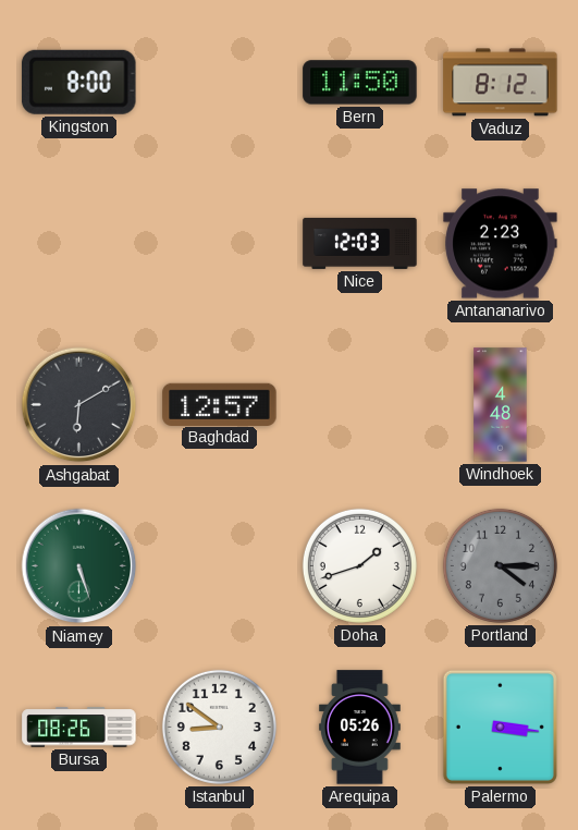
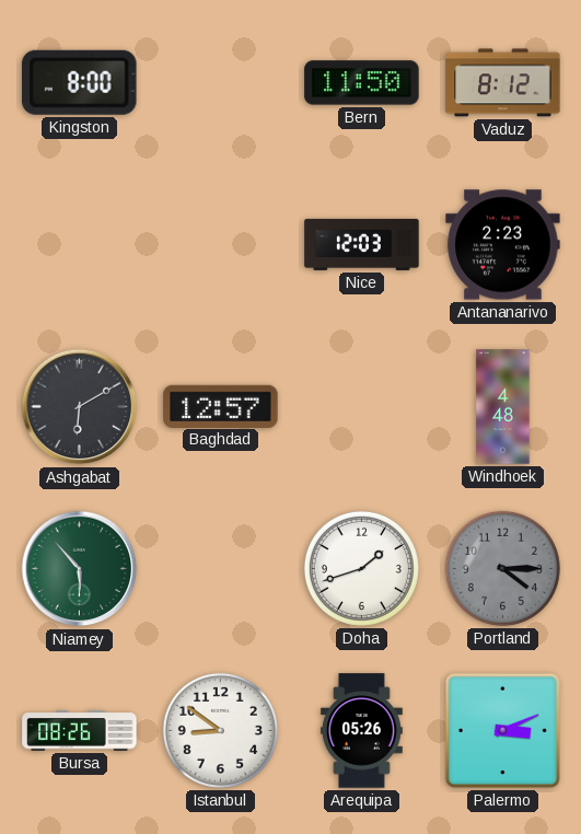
Niamey: 5:27 -> 5:53
Palermo: 3:16 -> 3:11
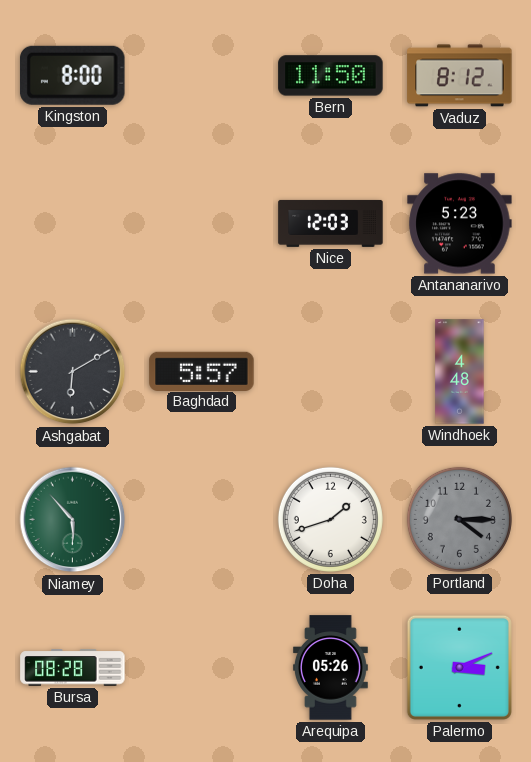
Antananarivo: 2:23 -> 5:23
Baghdad: 12:57 -> 5:57
Bursa: 08:26 -> 08:28
Istanbul: 8:51 -> none
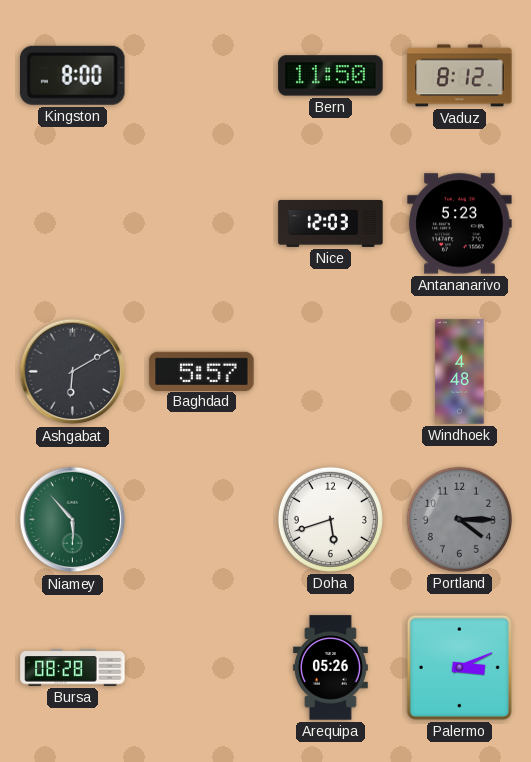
Doha: 1:42 -> 5:42
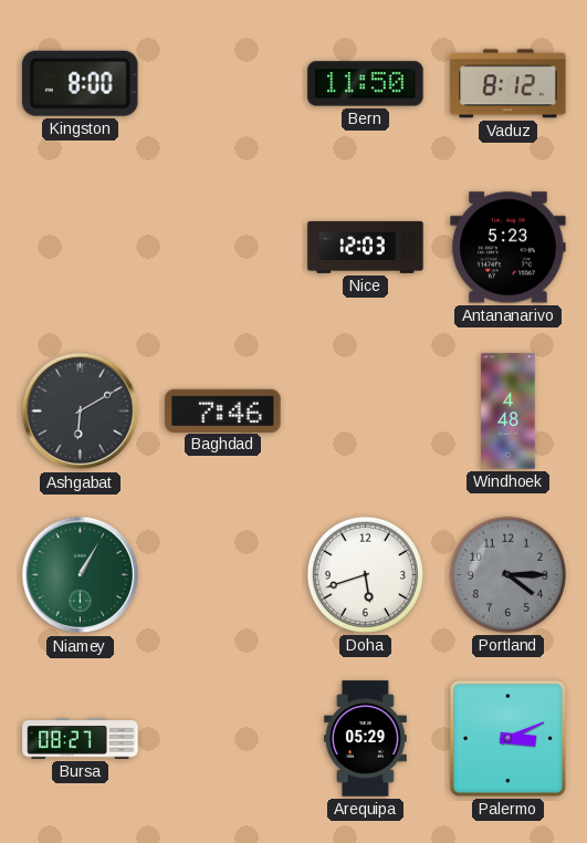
Baghdad: 5:57 -> 7:46
Niamey: 5:53 -> 1:05
Bursa: 08:28 -> 08:27
Arequipa: 05:26 -> 05:29
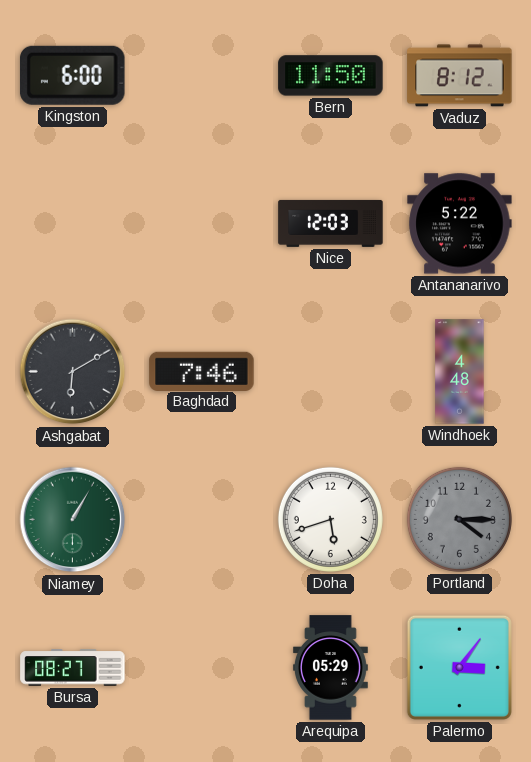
Kingston: 8:00 -> 6:00
Antananarivo: 5:23 -> 5:22
Palermo: 3:11 -> 3:06
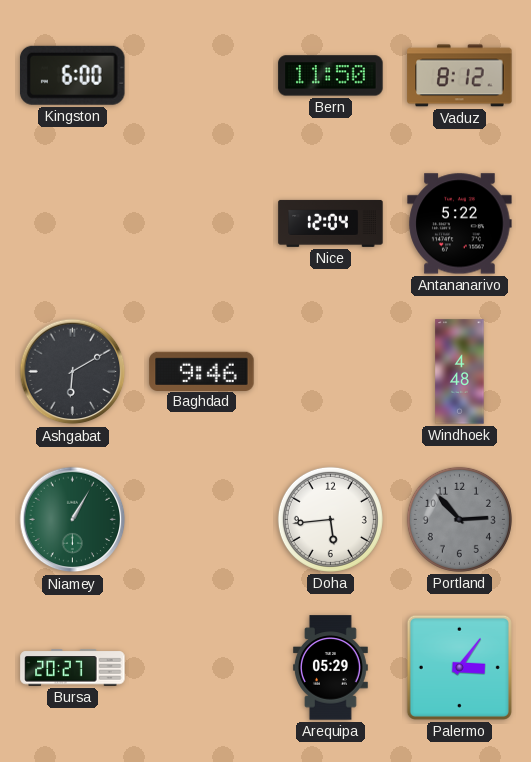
Nice: 12:03 -> 12:04
Baghdad: 7:46 -> 9:46
Doha: 5:42 -> 5:44
Portland: 4:15 -> 2:53
Bursa: 08:27 -> 20:27
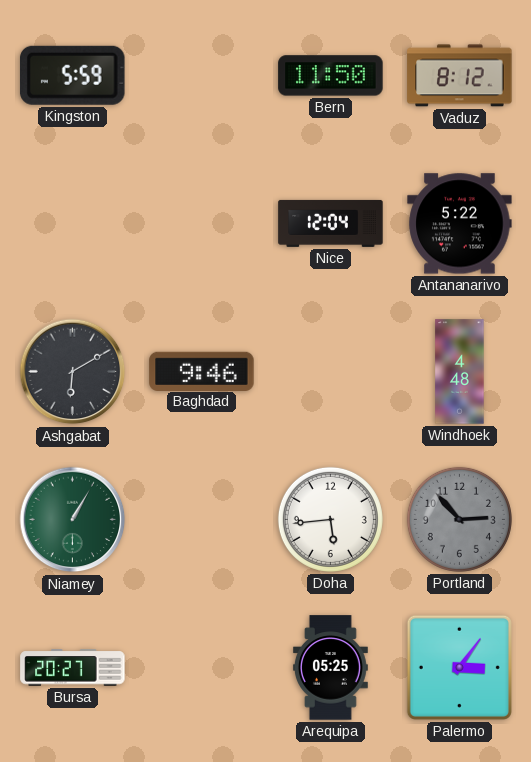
Kingston: 6:00 -> 5:59
Arequipa: 05:29 -> 05:25
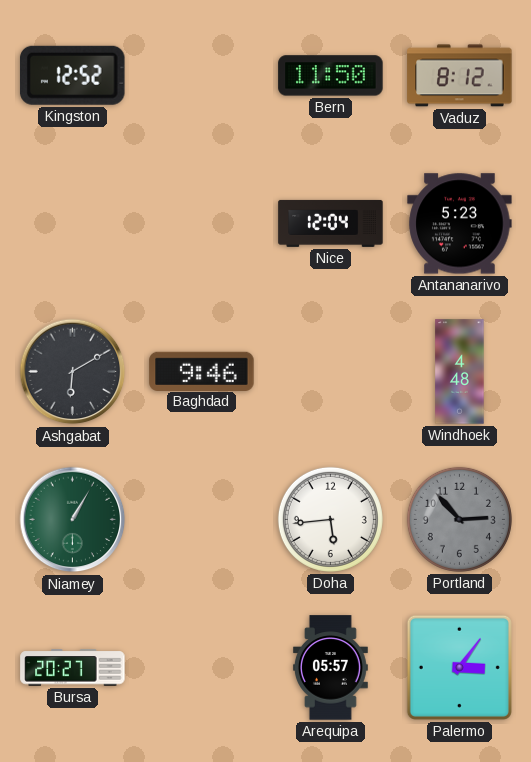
Kingston: 5:59 -> 12:52
Antananarivo: 5:22 -> 5:23
Arequipa: 05:25 -> 05:57
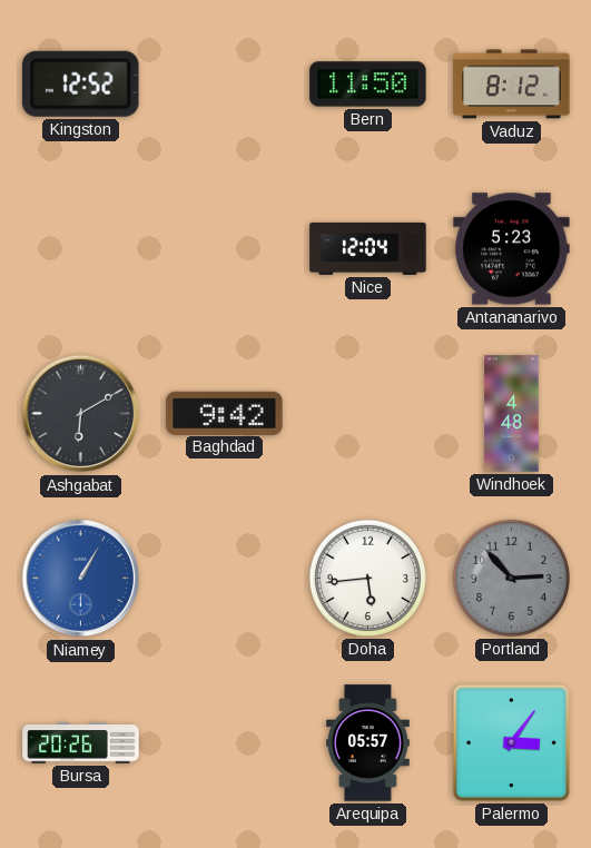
Baghdad: 9:46 -> 9:42
Niamey dial: green -> blue
Bursa: 20:27 -> 20:26
